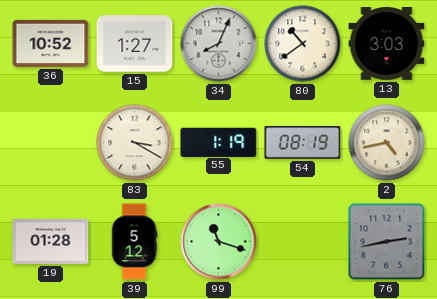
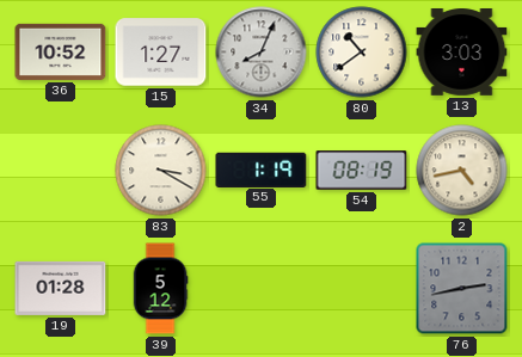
99: 11:18 -> none
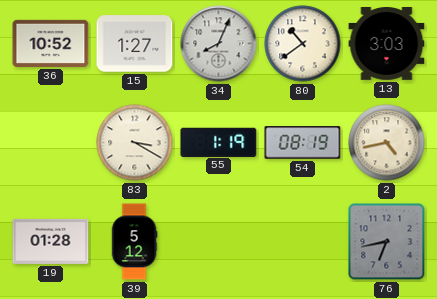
76: 2:43 -> 6:43
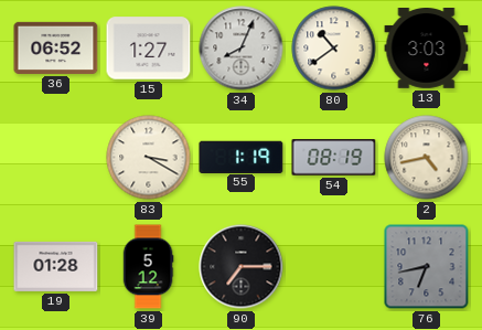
36: 10:52 -> 06:52
90: none -> 7:15
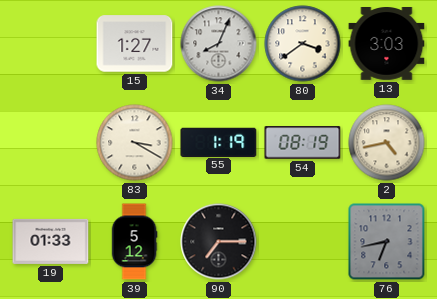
36: 06:52 -> none
80: 10:39 -> 3:39
19: 01:28 -> 01:33
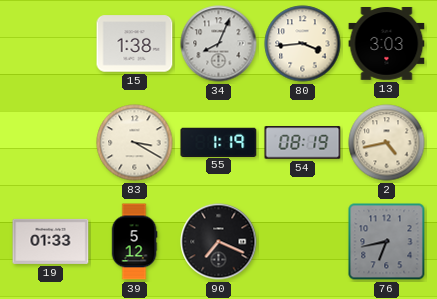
15: 1:27 -> 1:38
80: 3:39 -> 3:44
90: 7:15 -> 7:19
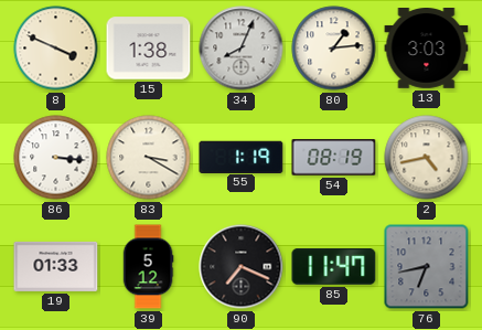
8: none -> 3:49
80: 3:44 -> 1:14
86: none -> 3:16
85: none -> 11:47
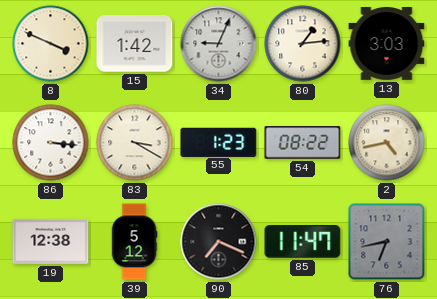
15: 1:38 -> 1:42
34: 8:04 -> 9:04
55: 1:19 -> 1:23
54: 08:19 -> 08:22
19: 01:33 -> 12:38
